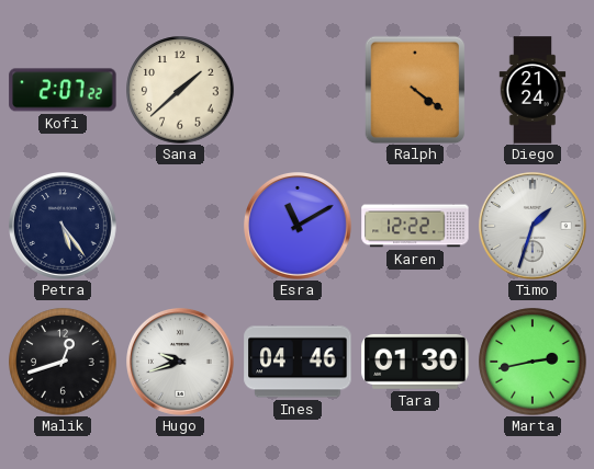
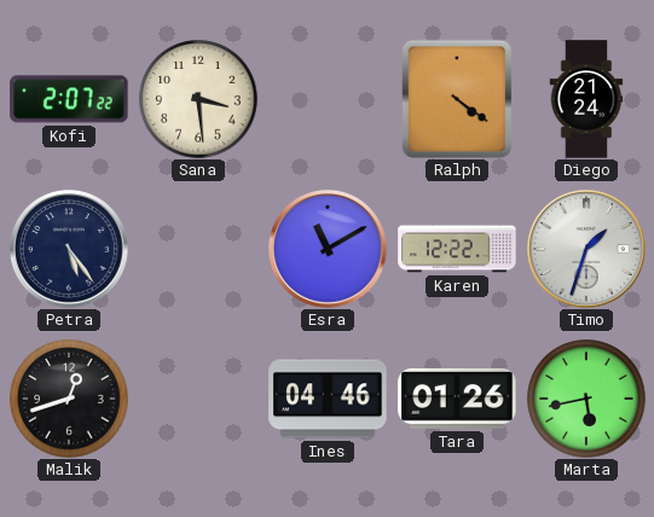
Sana: 1:38 -> 3:29
Hugo: 9:42 -> none
Tara: 01:30 -> 01:26
Marta: 2:43 -> 5:43
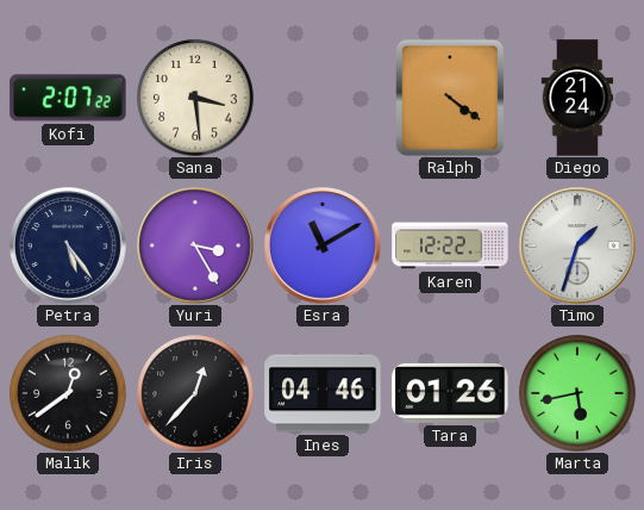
Yuri: none -> 3:25
Malik: 12:42 -> 12:39
Iris: none -> 12:37
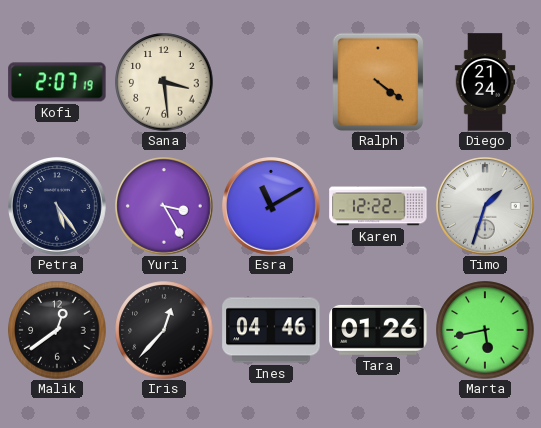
Kofi: 2:07:22 -> 2:07:19
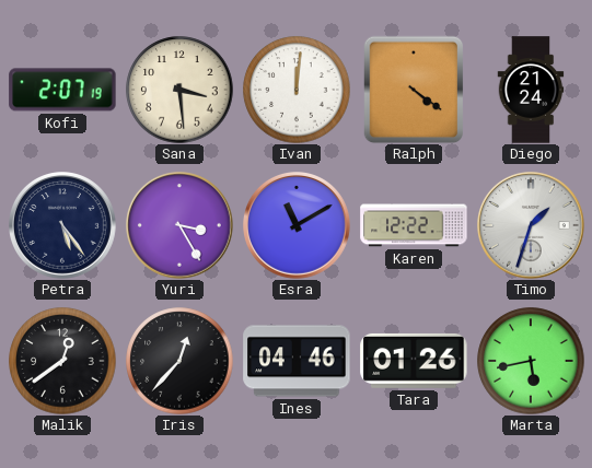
Ivan: none -> 12:01
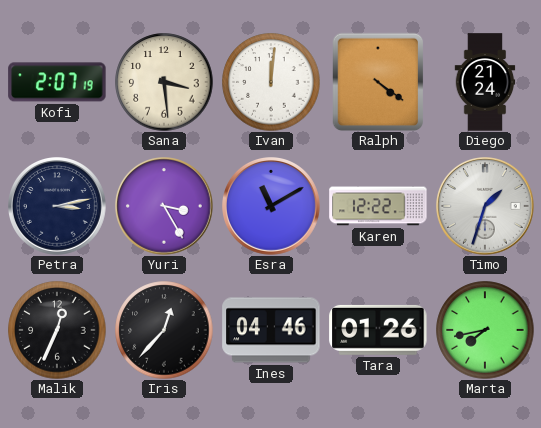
Petra: 5:24 -> 3:13
Malik: 12:39 -> 12:34
Marta: 5:43 -> 7:43
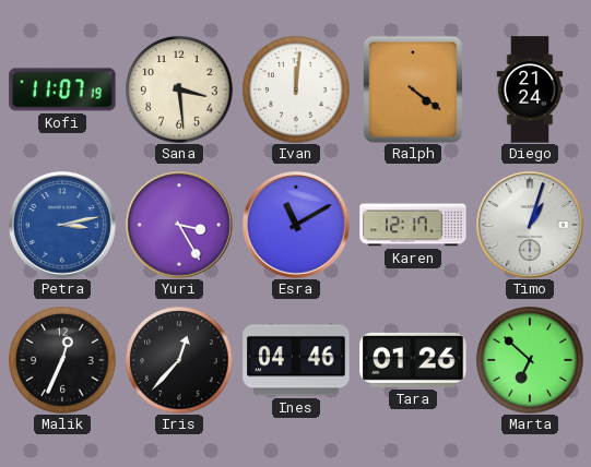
Kofi: 2:07 -> 11:07
Petra dial: navy -> blue
Karen: 12:22 -> 12:17
Timo: 1:33 -> 1:03
Marta: 7:43 -> 6:52
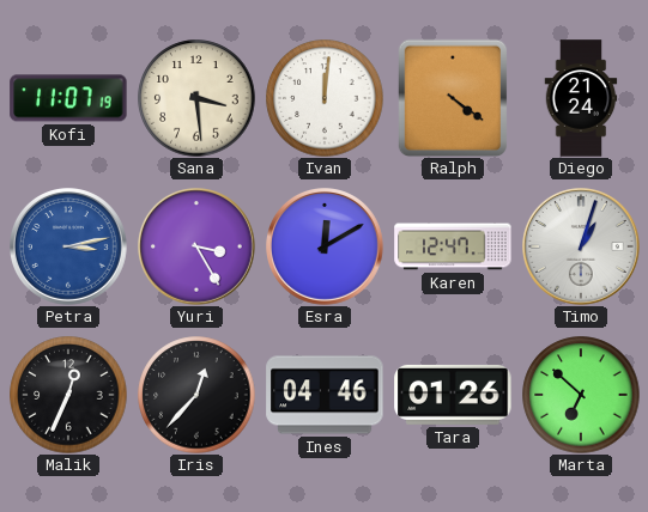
Esra: 11:10 -> 12:10
Karen: 12:17 -> 12:47
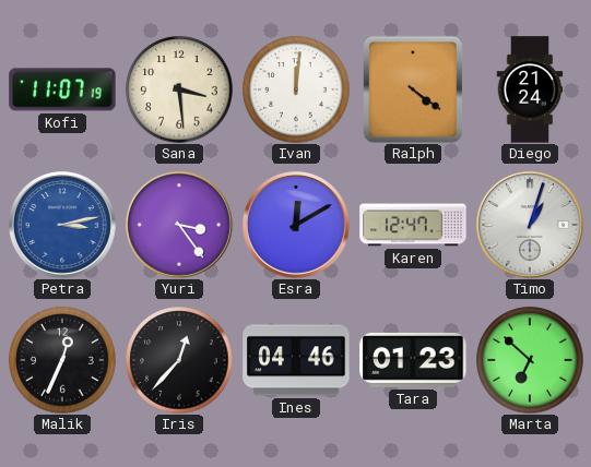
Yuri: 3:25 -> 3:24
Tara: 01:26 -> 01:23
